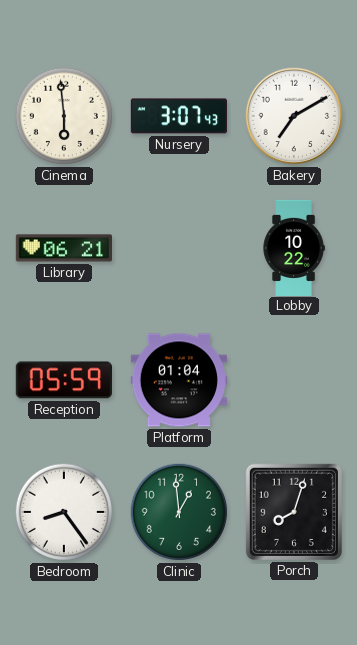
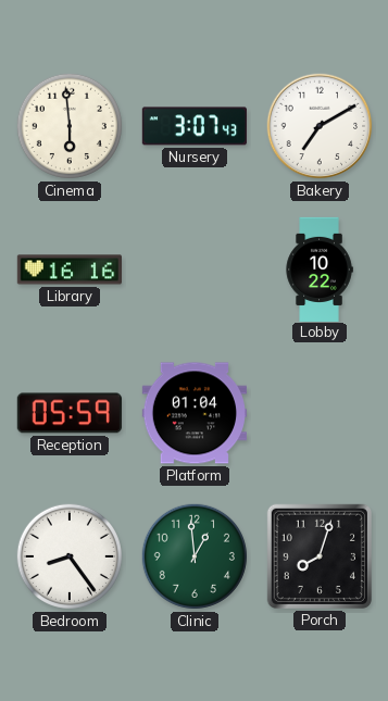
Library: 06:21 -> 16:16
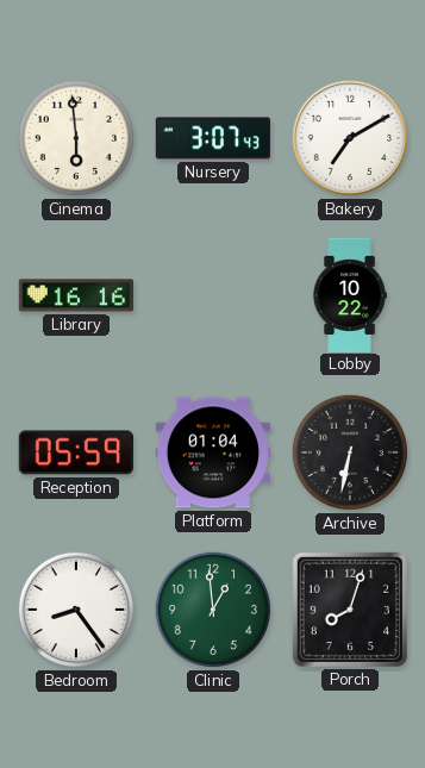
Archive: none -> 6:32
